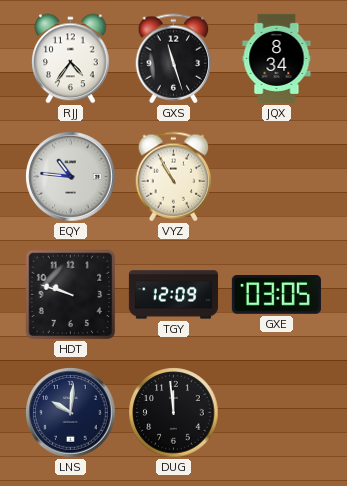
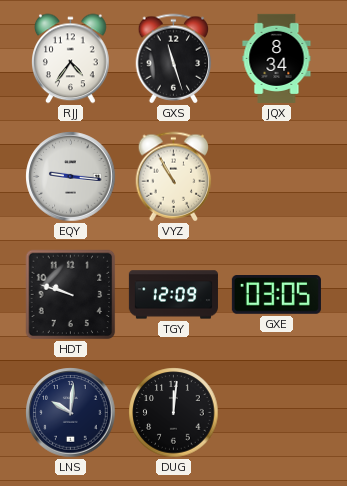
EQY: 10:46 -> 9:16
DUG: 11:59 -> 12:01
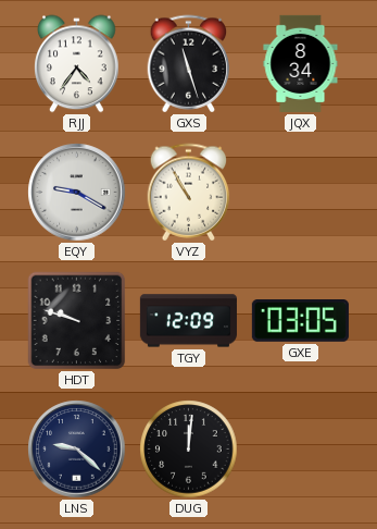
EQY: 9:16 -> 9:20
LNS: 10:01 -> 9:22
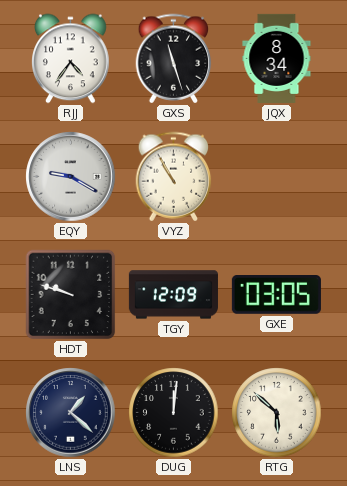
LNS: 9:22 -> 1:22
RTG: none -> 5:52
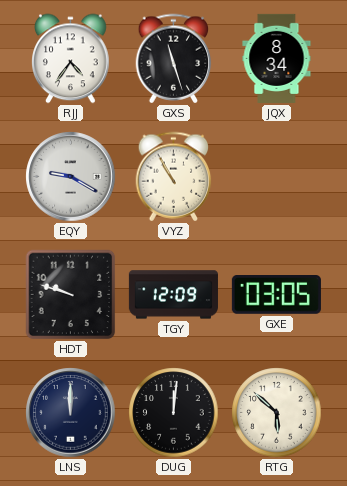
LNS: 1:22 -> 12:00
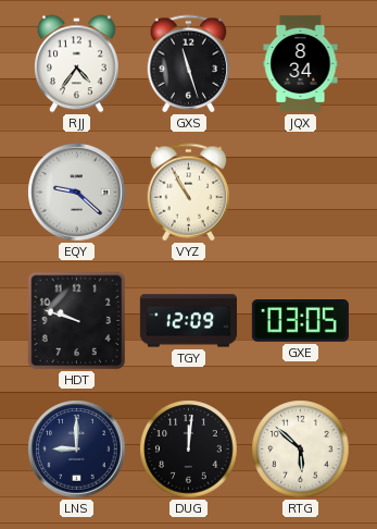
EQY: 9:20 -> 9:22
LNS: 12:00 -> 9:00
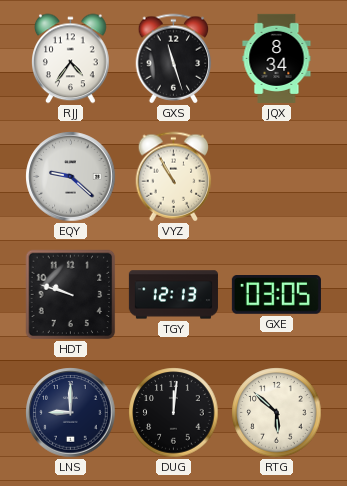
TGY: 12:09 -> 12:13
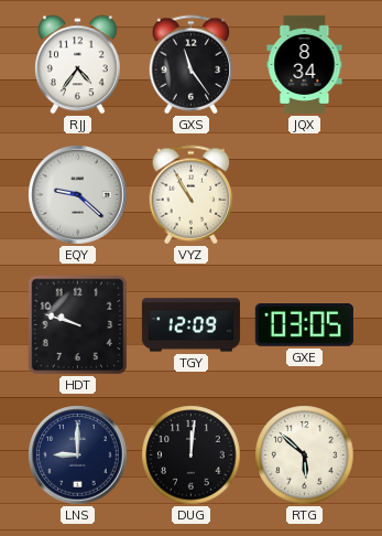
GXS: 11:27 -> 11:24
TGY: 12:13 -> 12:09
